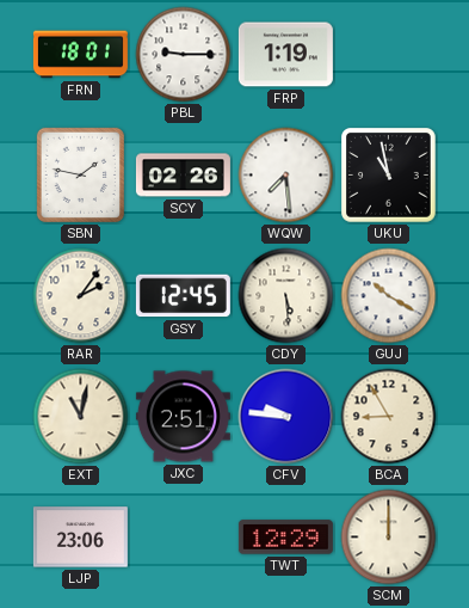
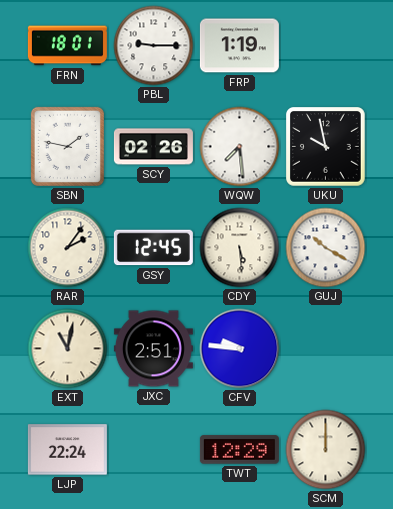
UKU: 10:58 -> 9:58
BCA: 8:55 -> none
LJP: 23:06 -> 22:24
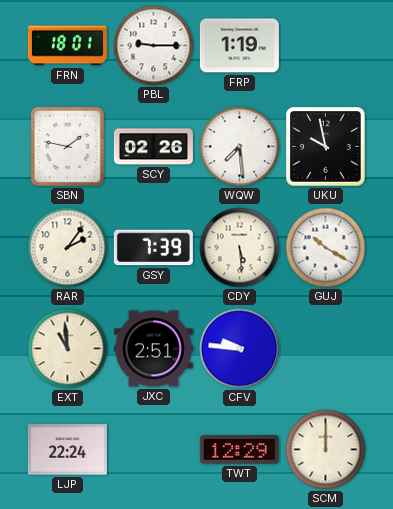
GSY: 12:45 -> 7:39
EXT: 11:02 -> 10:59
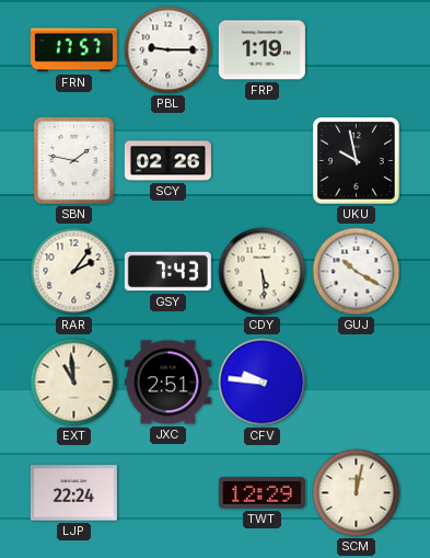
FRN: 18:01 -> 17:57
WQW: 7:29 -> none
GSY: 7:39 -> 7:43
SCM: 12:00 -> 12:02
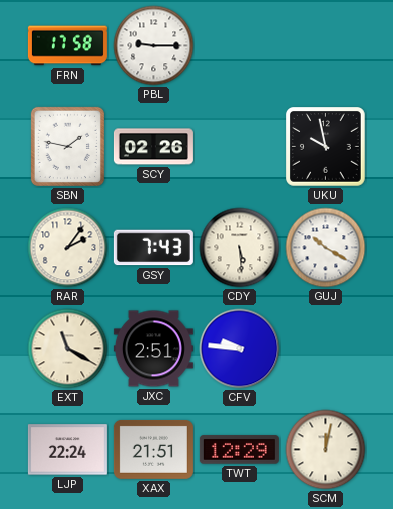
FRN: 17:57 -> 17:58
FRP: 1:19 -> none
EXT: 10:59 -> 11:20
XAX: none -> 21:51
